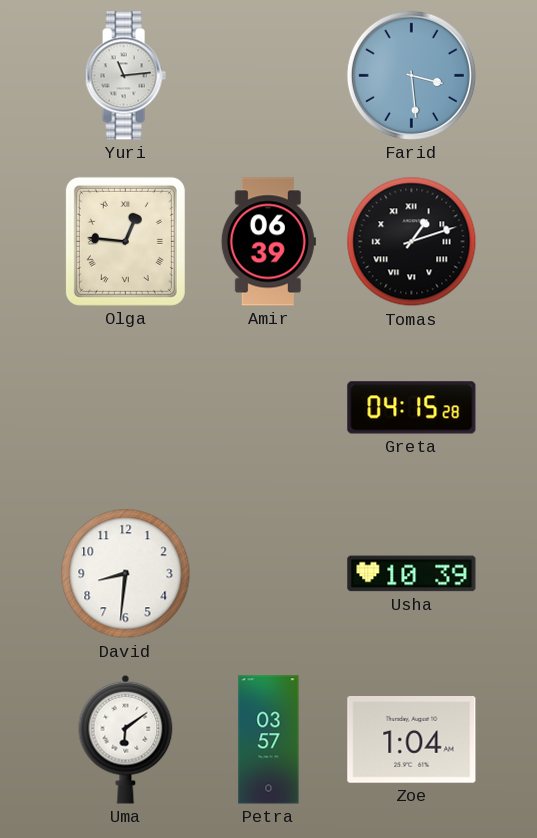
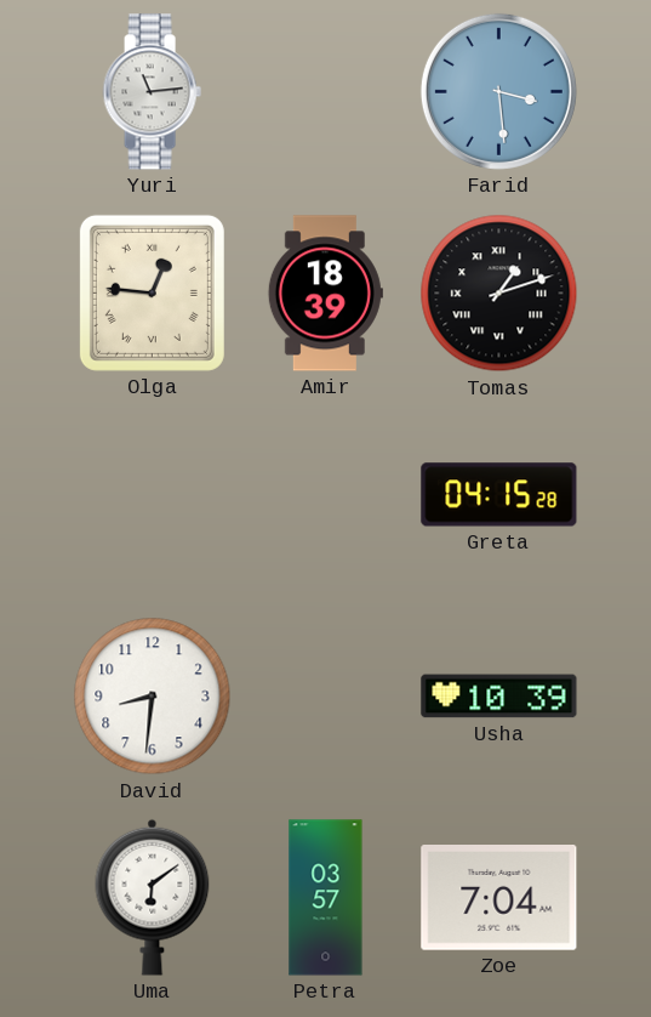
Amir: 06:39 -> 18:39
Zoe: 1:04 -> 7:04
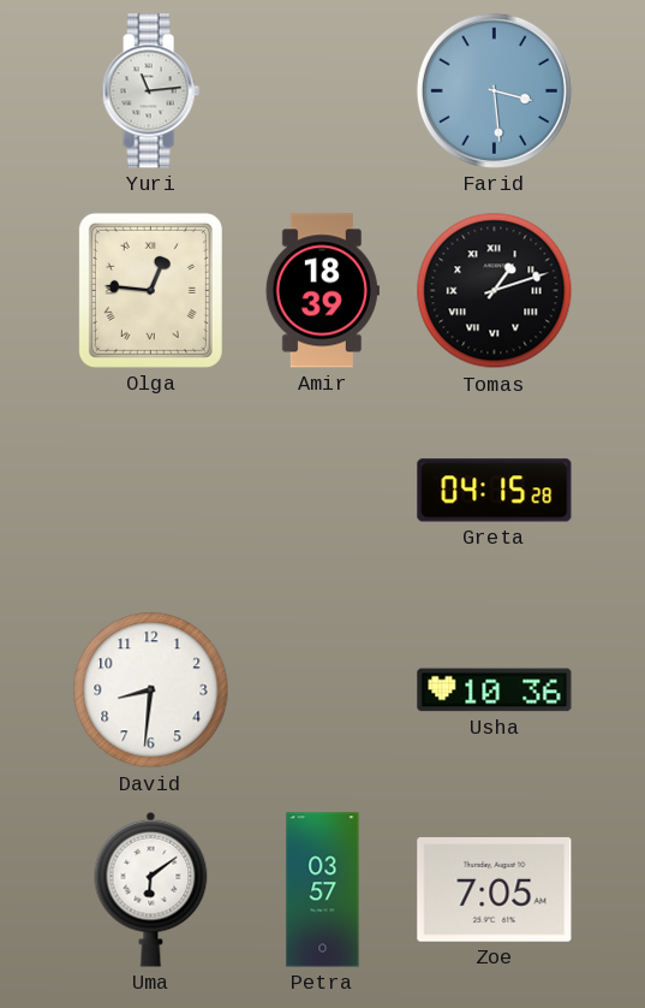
Usha: 10:39 -> 10:36
Zoe: 7:04 -> 7:05
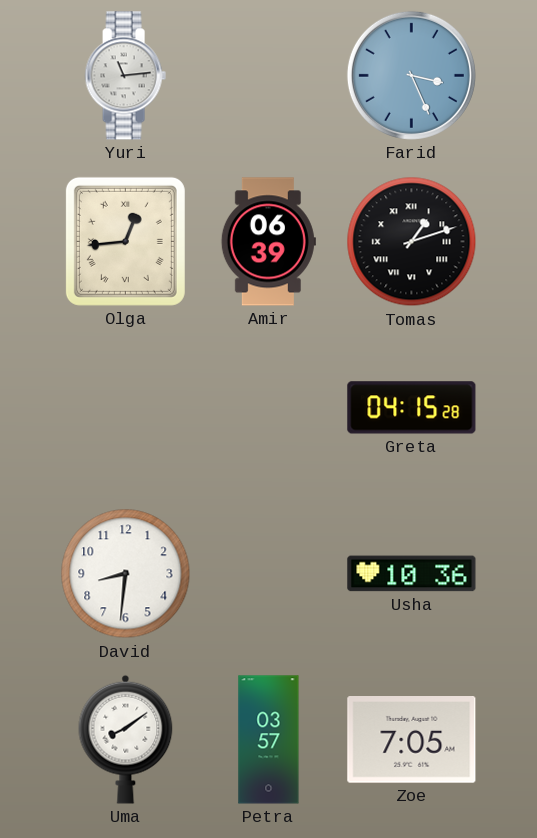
Farid: 3:29 -> 3:26
Olga: 12:46 -> 12:44
Amir: 18:39 -> 06:39
Uma: 6:09 -> 8:09
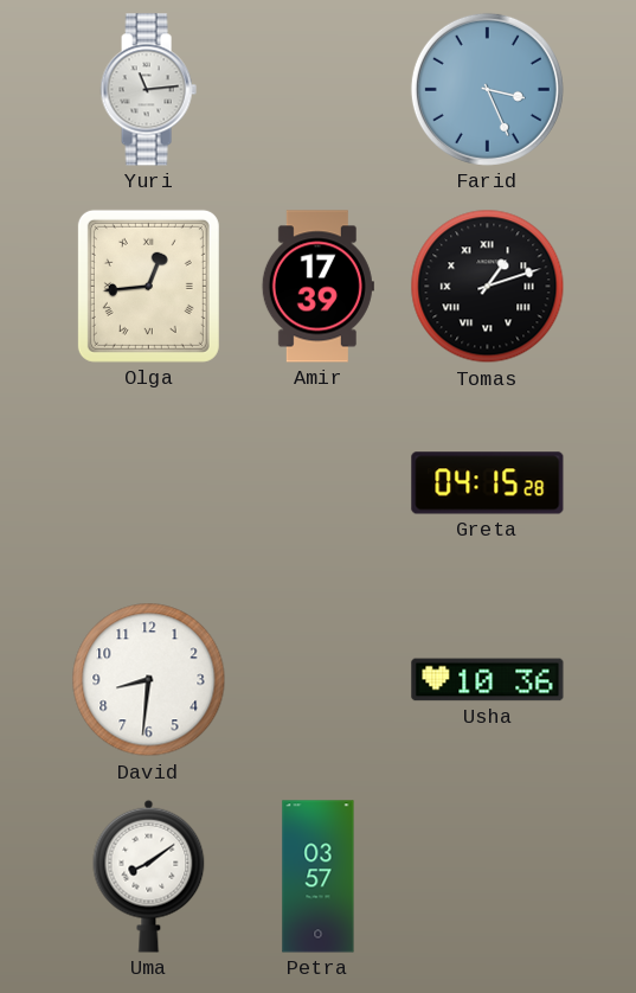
Amir: 06:39 -> 17:39
Zoe: 7:05 -> none
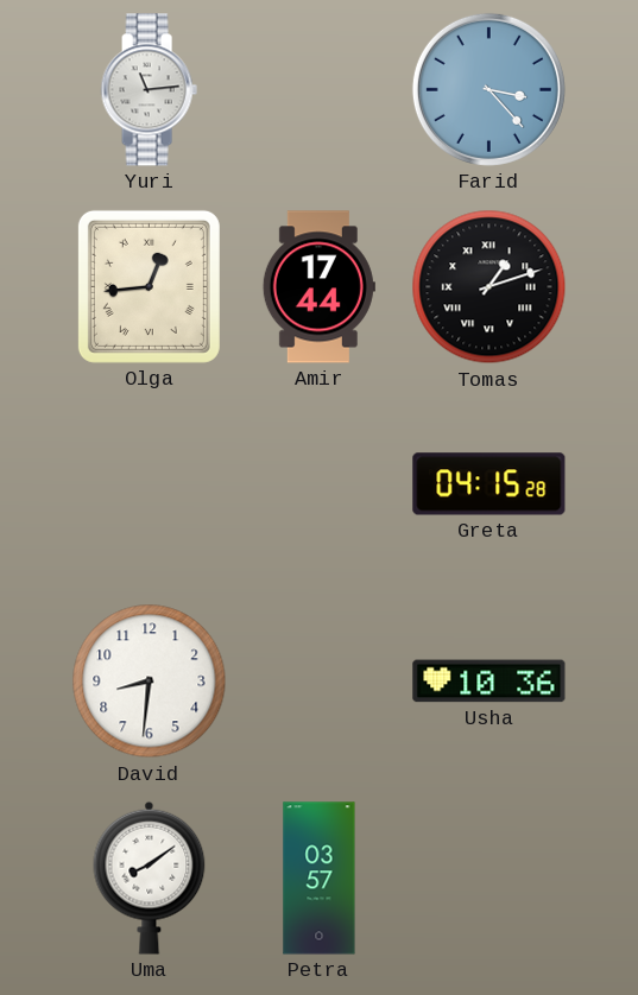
Farid: 3:26 -> 3:23
Amir: 17:39 -> 17:44
